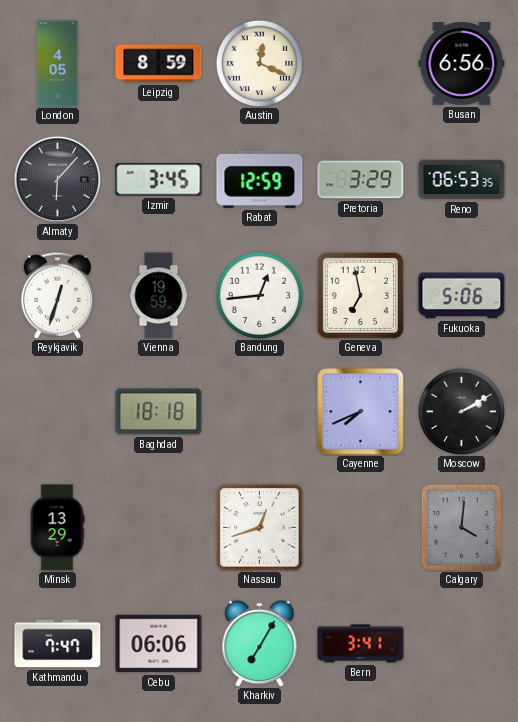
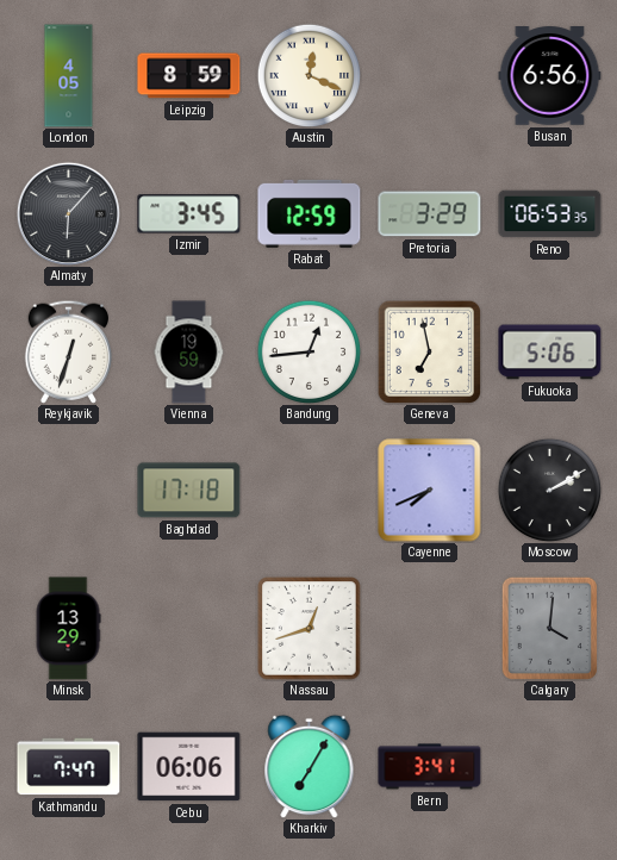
Baghdad: 18:18 -> 17:18
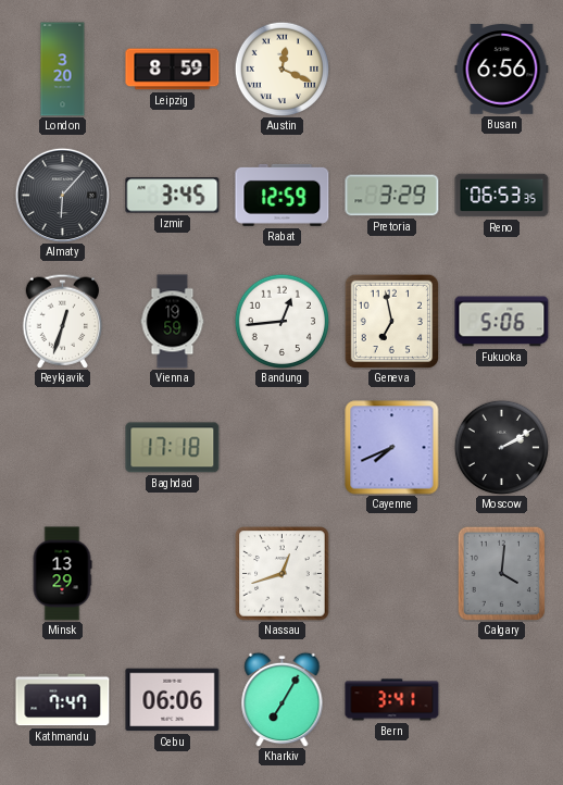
London: 4:05 -> 3:20
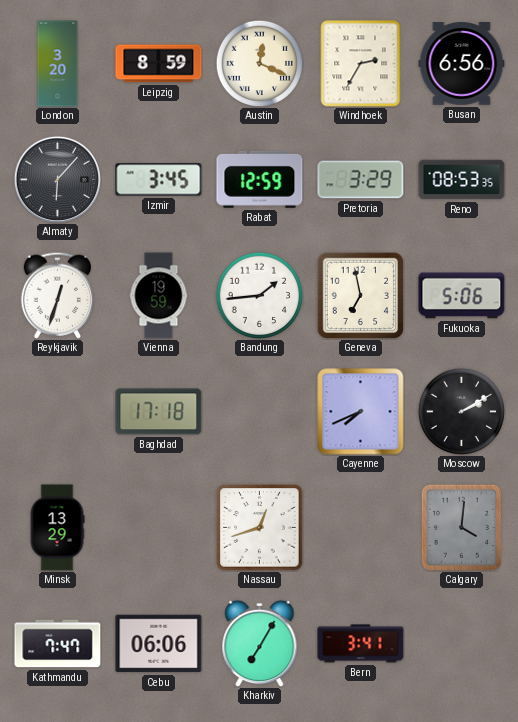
Windhoek: none -> 2:35
Reno: 06:53 -> 08:53
Bandung: 12:44 -> 1:44
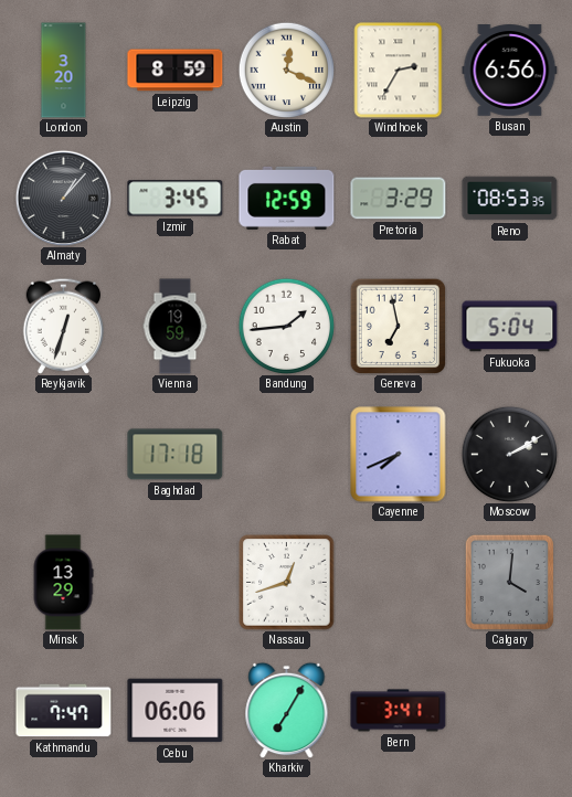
Almaty: 6:07 -> 1:07
Fukuoka: 5:06 -> 5:04
